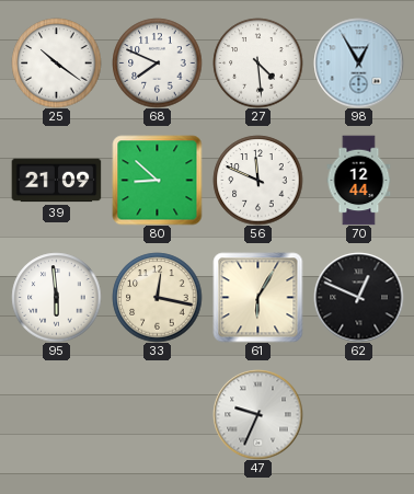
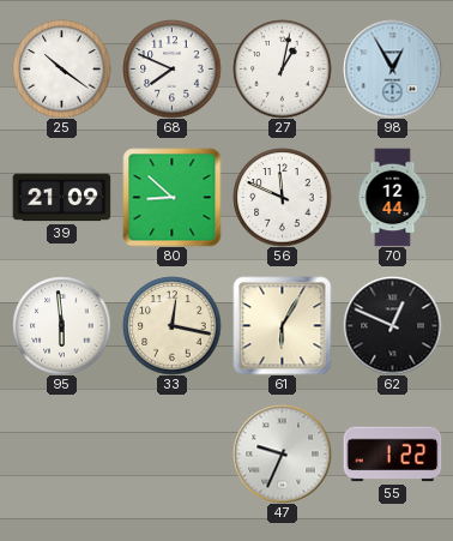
27: 4:29 -> 1:02
55: none -> 1:22
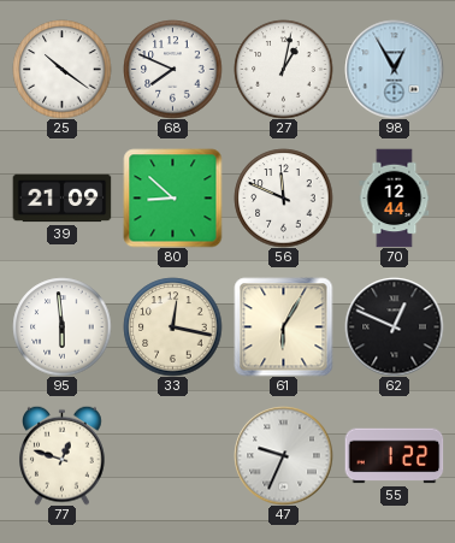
77: none -> 12:48
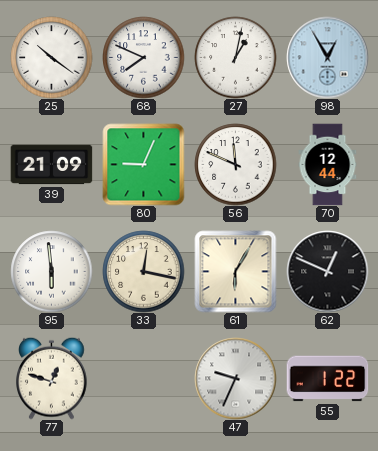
80: 8:52 -> 9:04
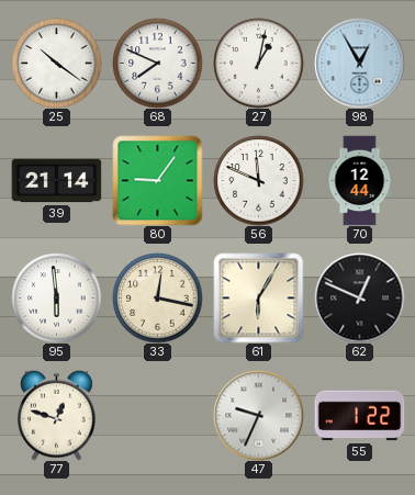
39: 21:09 -> 21:14
80: 9:04 -> 9:06
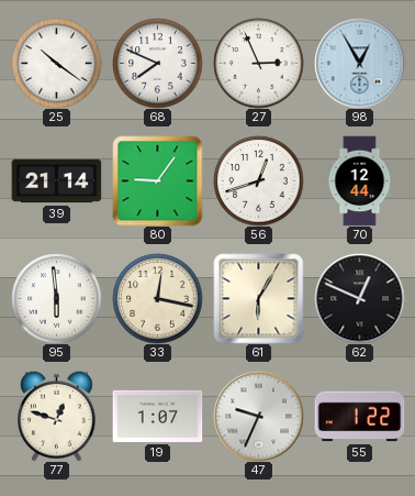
27: 1:02 -> 2:56
56: 11:49 -> 12:42
19: none -> 1:07
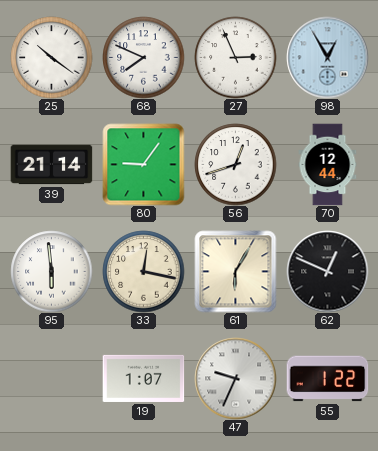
77: 12:48 -> none
